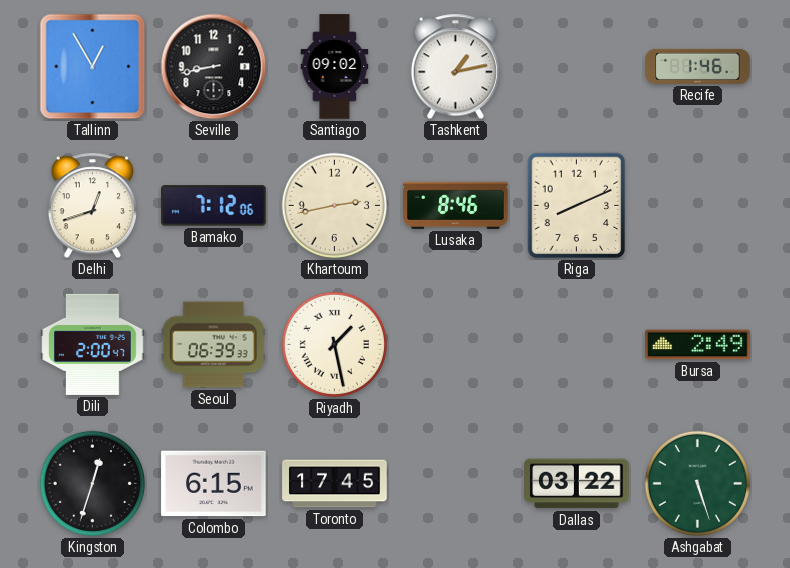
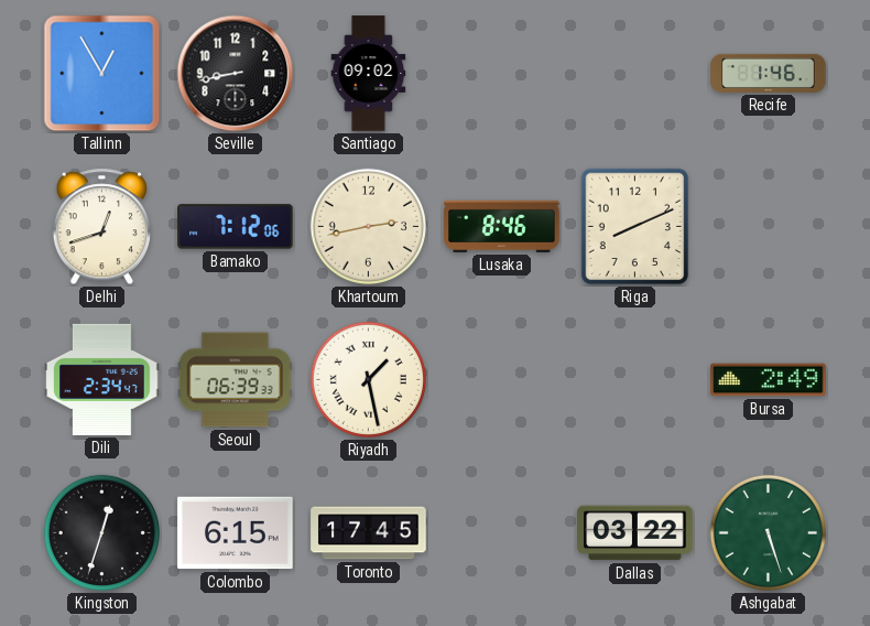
Tashkent: 1:13 -> none
Dili: 2:00 -> 2:34
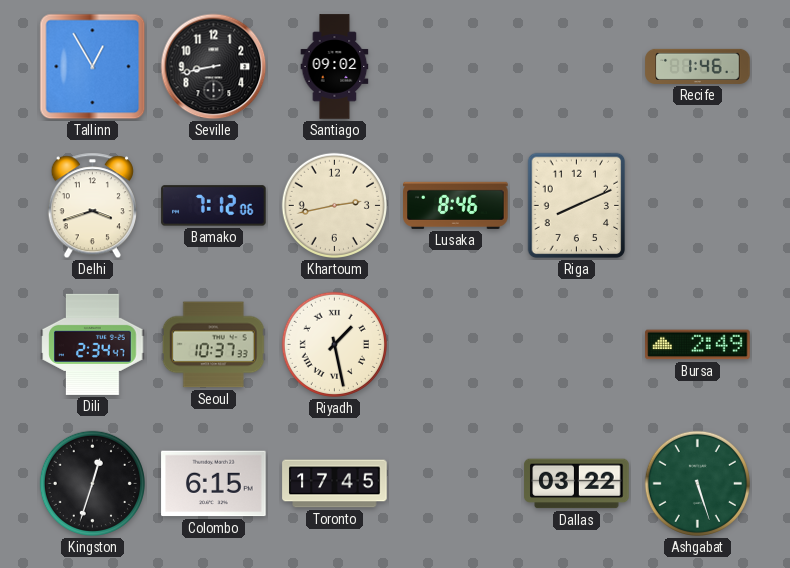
Delhi: 12:42 -> 3:42
Seoul: 06:39 -> 10:37
